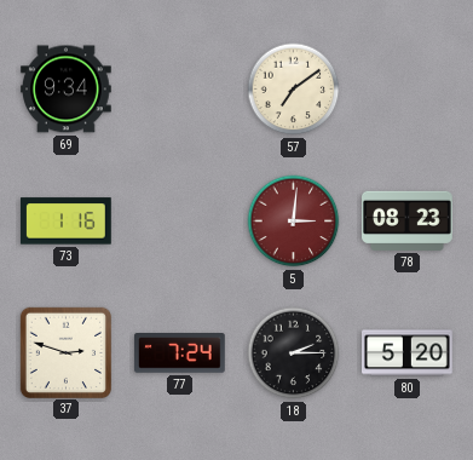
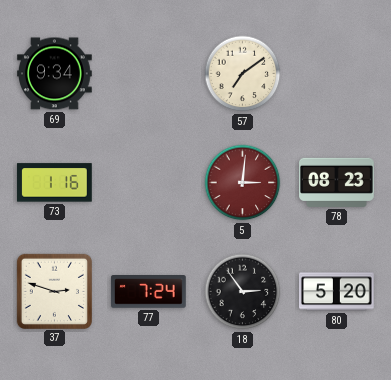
18: 2:15 -> 2:54
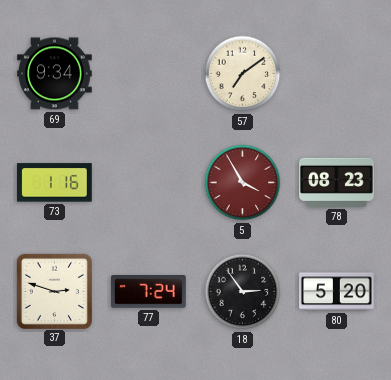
5: 3:01 -> 3:55
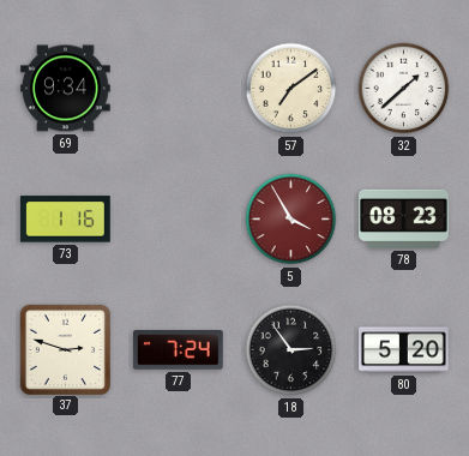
32: none -> 1:38
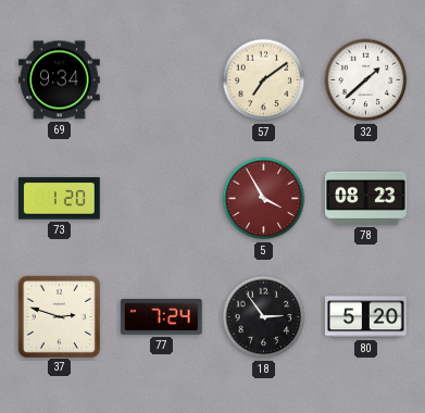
73: 1:16 -> 1:20
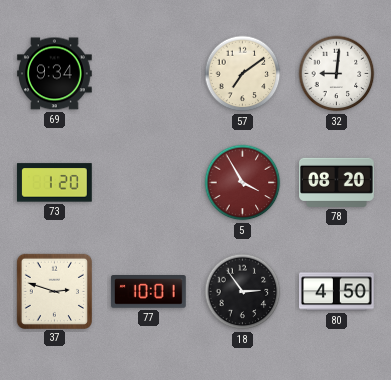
32: 1:38 -> 9:01
78: 08:23 -> 08:20
77: 7:24 -> 10:01
80: 5:20 -> 4:50
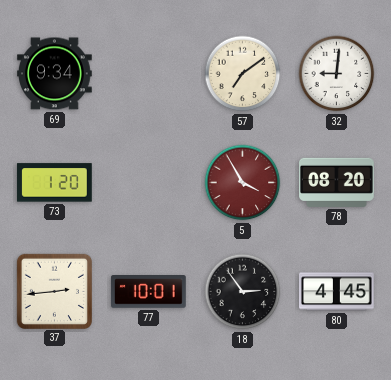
37: 2:48 -> 2:44
80: 4:50 -> 4:45
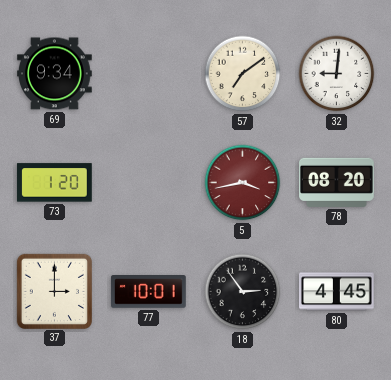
5: 3:55 -> 3:43
37: 2:44 -> 3:00
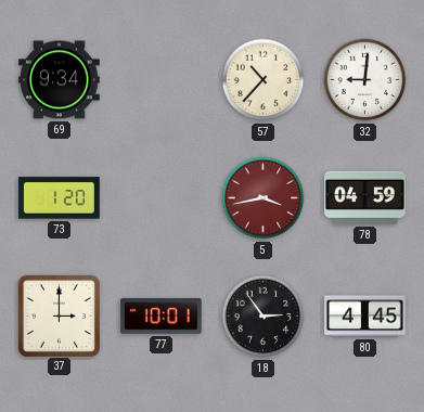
57: 7:09 -> 10:37
78: 08:20 -> 04:59
